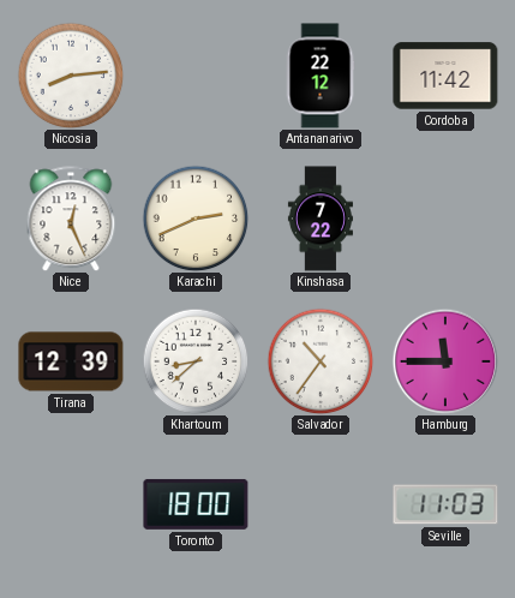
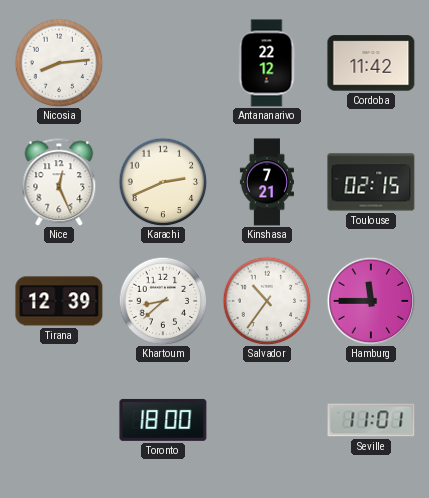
Kinshasa: 7:22 -> 7:21
Toulouse: none -> 02:15
Seville: 11:03 -> 11:01
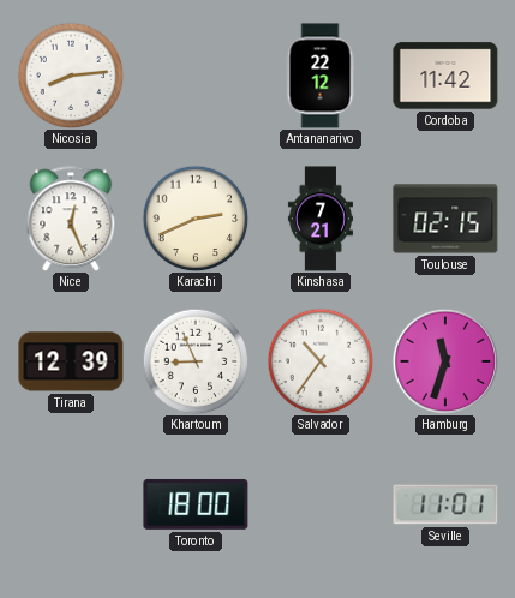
Khartoum: 8:38 -> 8:56
Hamburg: 11:45 -> 11:33
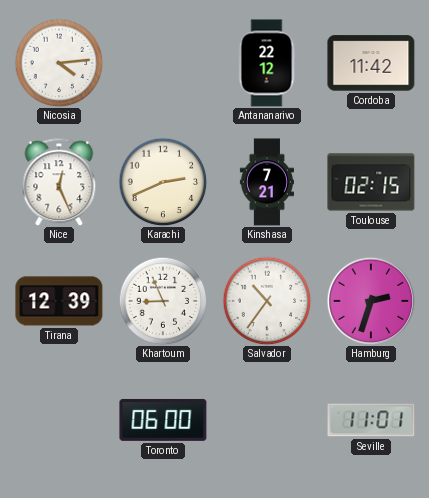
Nicosia: 8:14 -> 4:14
Hamburg: 11:33 -> 2:33
Toronto: 18:00 -> 06:00
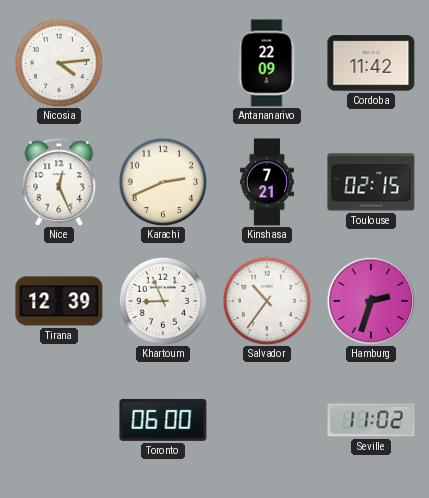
Antananarivo: 22:12 -> 22:09
Seville: 11:01 -> 11:02
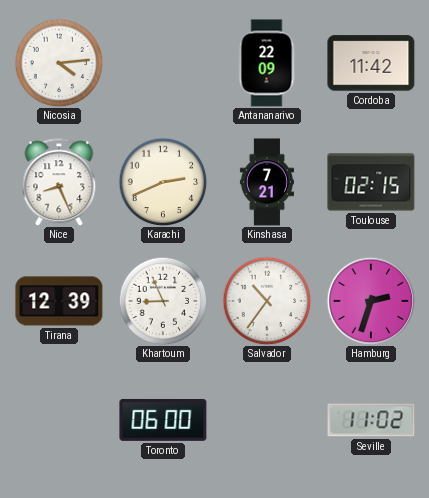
Nice: 12:26 -> 8:26
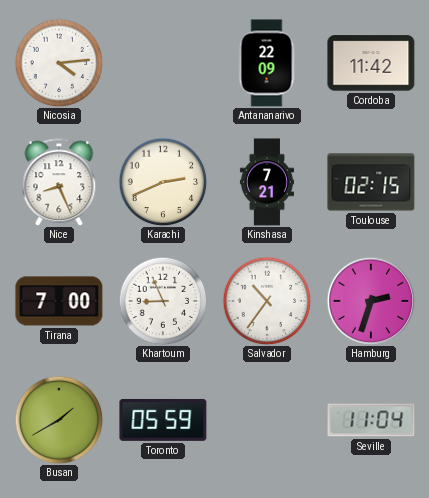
Tirana: 12:39 -> 7:00
Busan: none -> 1:40
Toronto: 06:00 -> 05:59
Seville: 11:02 -> 11:04
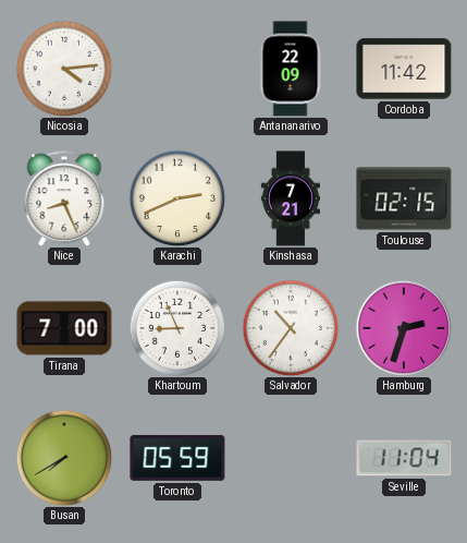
Busan: 1:40 -> 7:40
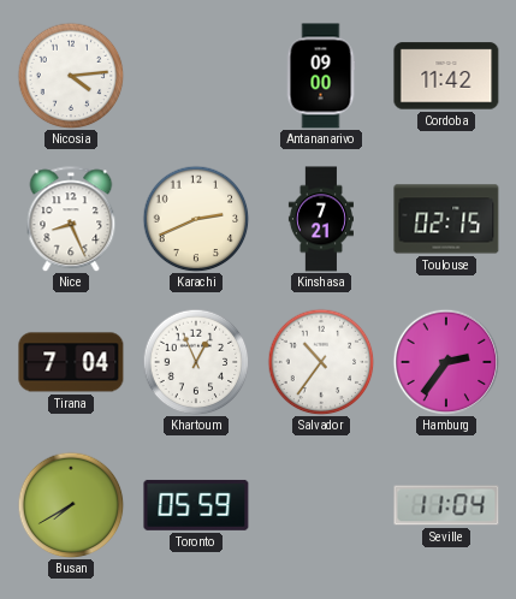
Antananarivo: 22:09 -> 09:00
Tirana: 7:00 -> 7:04
Khartoum: 8:56 -> 12:56
Hamburg: 2:33 -> 2:36
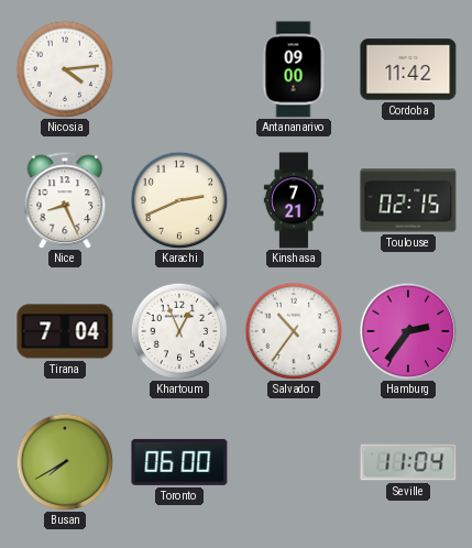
Toronto: 05:59 -> 06:00
